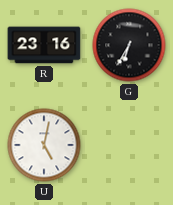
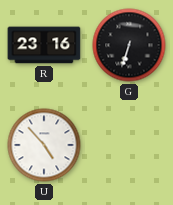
G: 6:35 -> 6:33
U: 5:02 -> 4:53
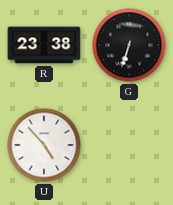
R: 23:16 -> 23:38
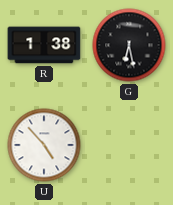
R: 23:38 -> 1:38
G: 6:33 -> 6:28
